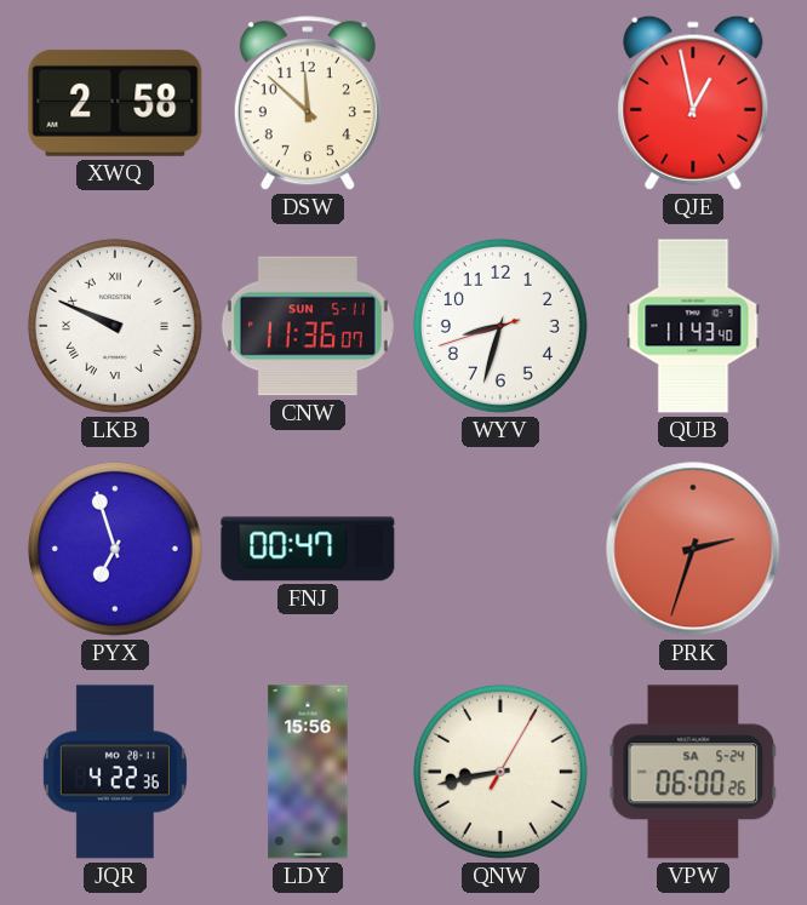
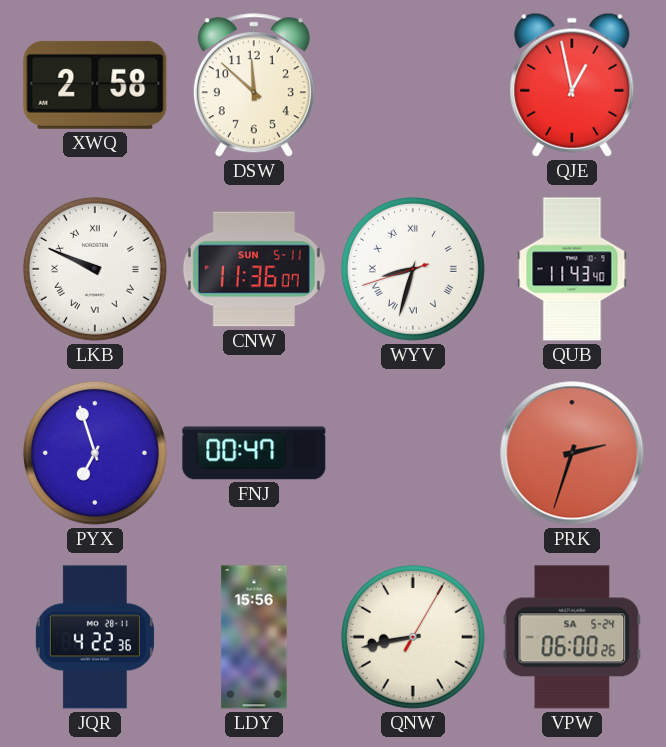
WYV numerals: Arabic -> Roman
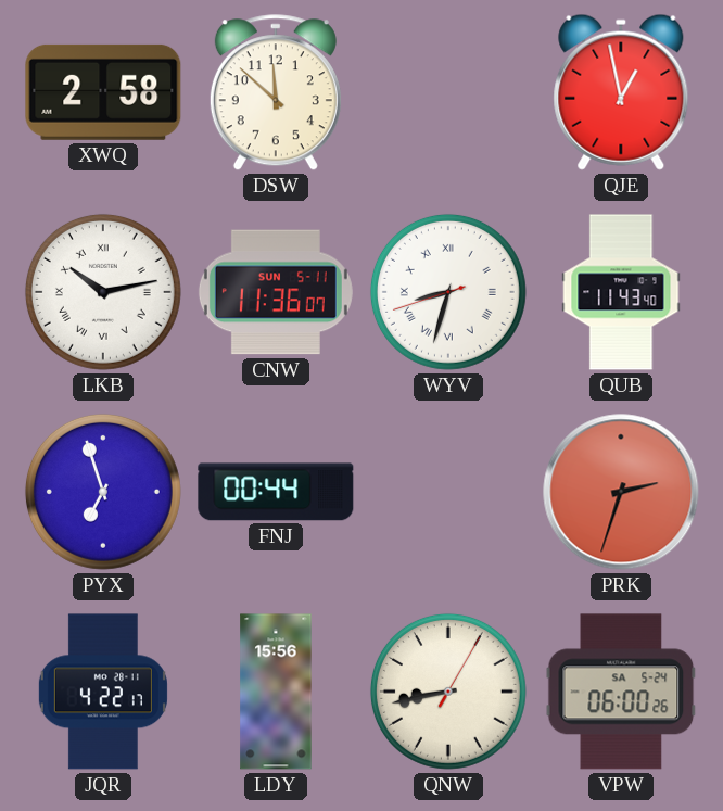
LKB: 9:49 -> 10:13
FNJ: 00:47 -> 00:44
JQR: 4:22:36 -> 4:22:17
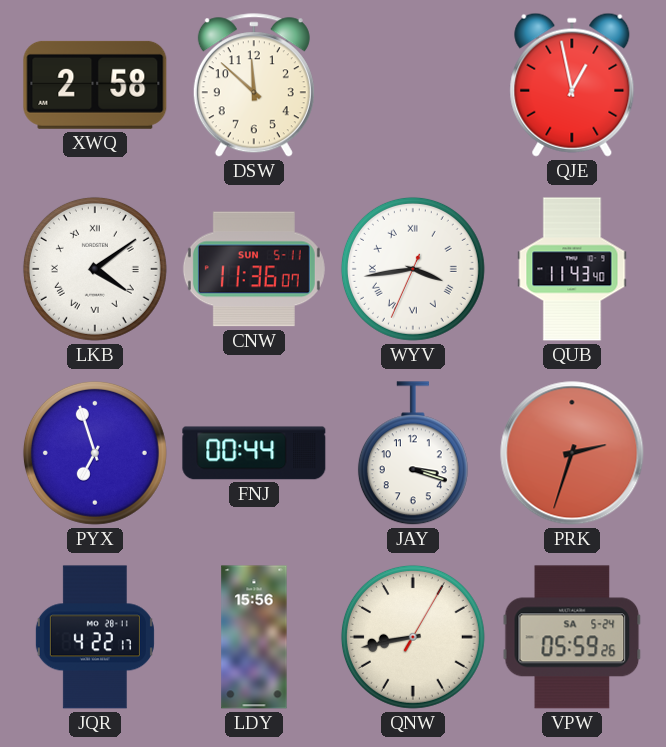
LKB: 10:13 -> 4:09
WYV: 8:32 -> 3:43
JAY: none -> 3:18
VPW: 06:00 -> 05:59
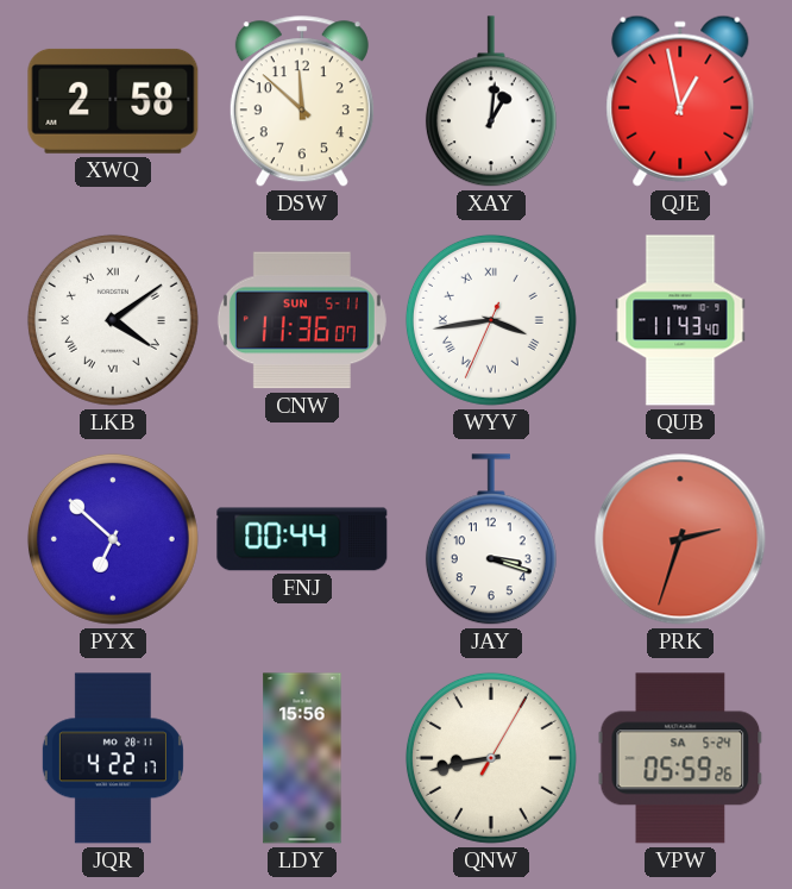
XAY: none -> 1:01
PYX: 6:57 -> 6:52
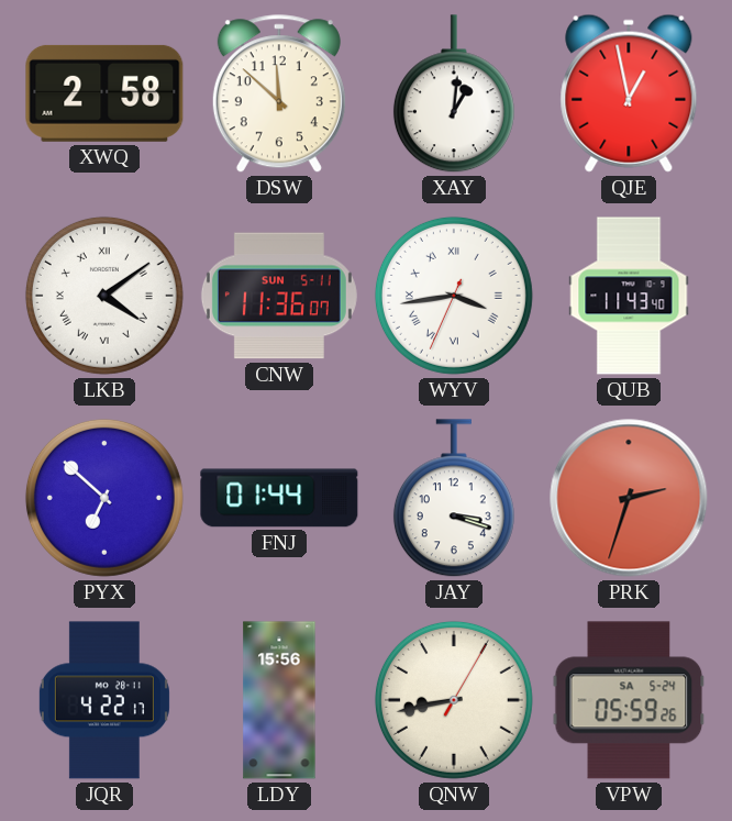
FNJ: 00:44 -> 01:44
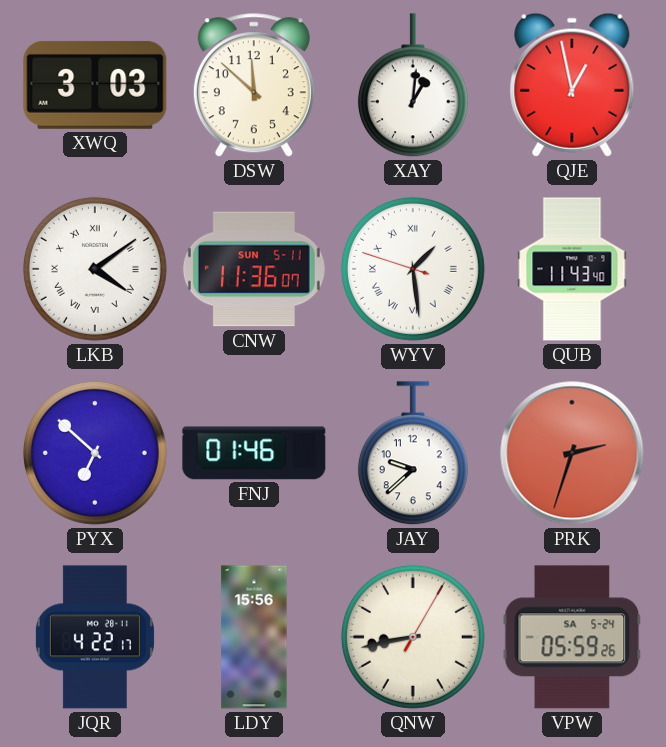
XWQ: 2:58 -> 3:03
WYV: 3:43 -> 1:28
FNJ: 01:44 -> 01:46
JAY: 3:18 -> 9:38
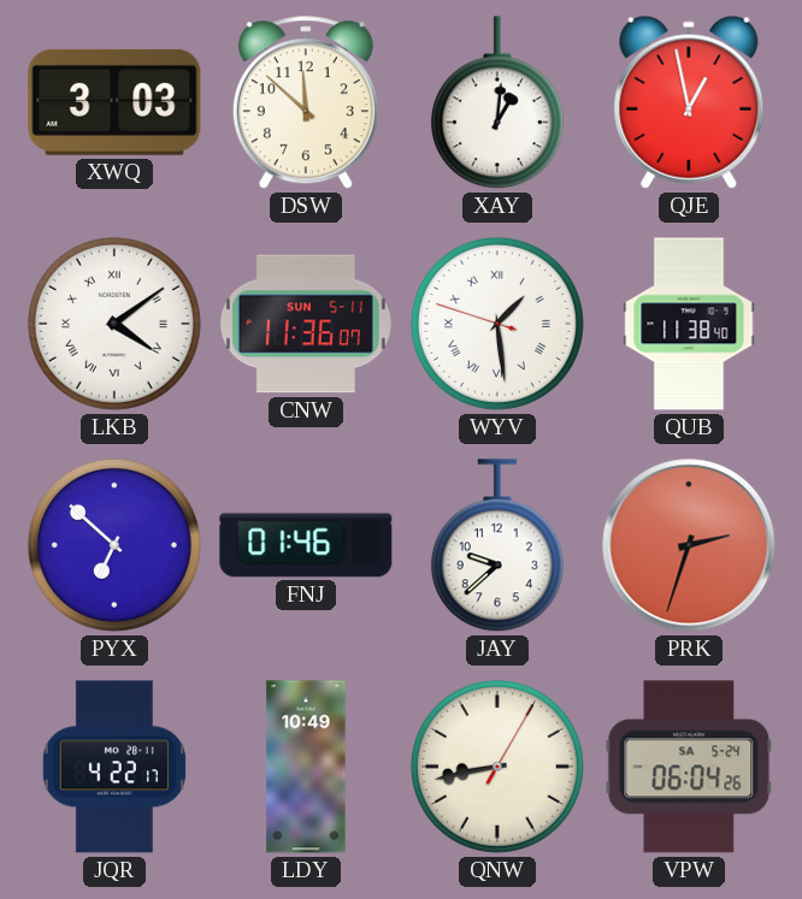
QUB: 11:43 -> 11:38
LDY: 15:56 -> 10:49
VPW: 05:59 -> 06:04
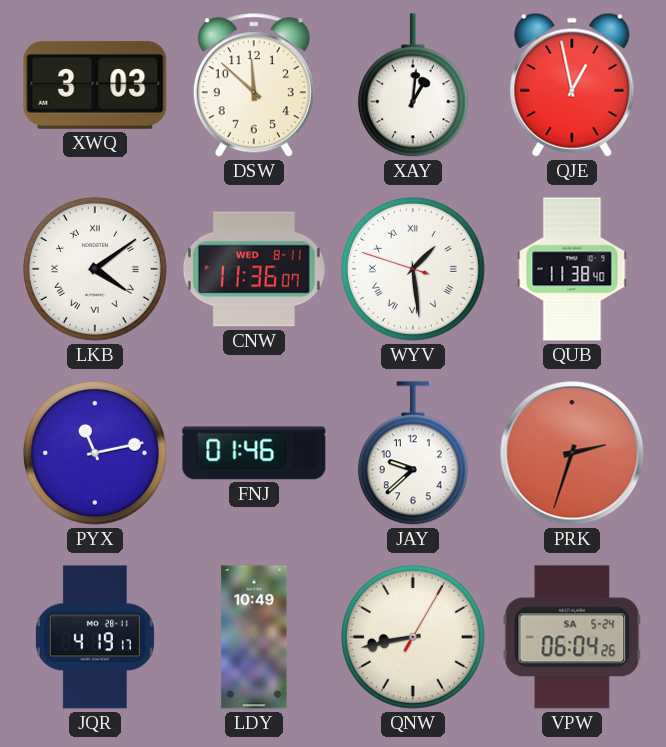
CNW date: SUN 5-11 -> WED 8-11
PYX: 6:52 -> 11:13
JQR: 4:22 -> 4:19
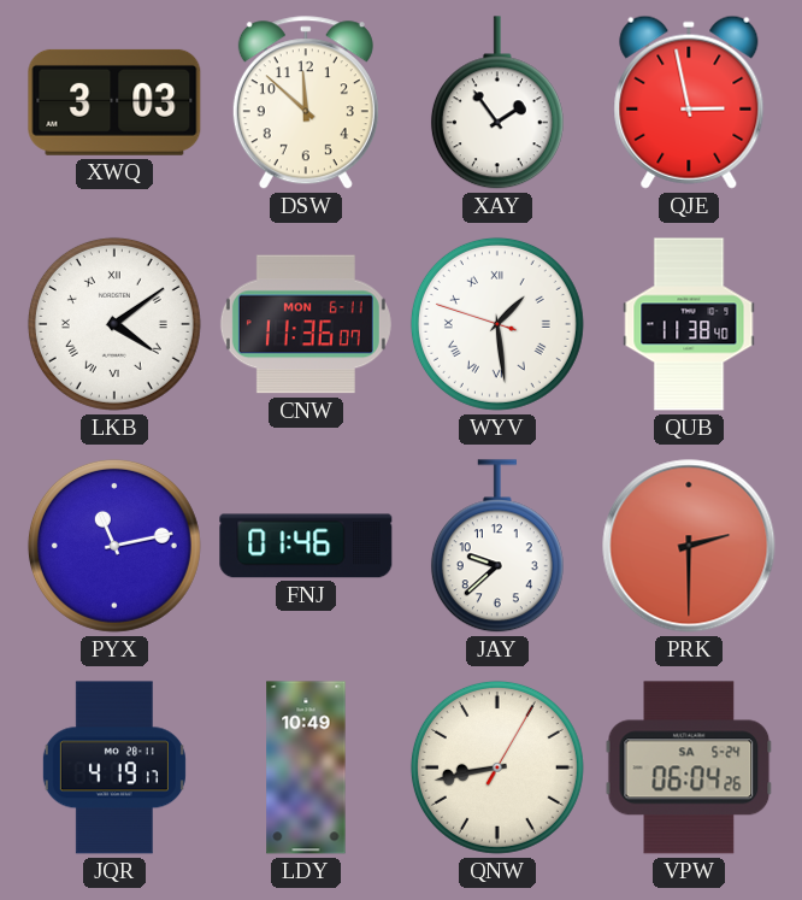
XAY: 1:01 -> 1:54
QJE: 12:58 -> 2:58
CNW date: WED 8-11 -> MON 6-11
PRK: 2:33 -> 2:30
